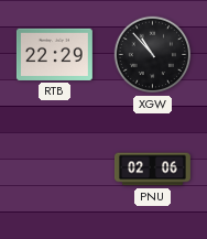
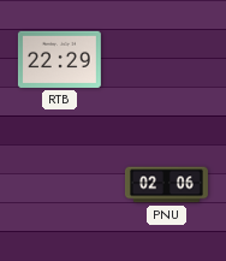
XGW: 10:53 -> none
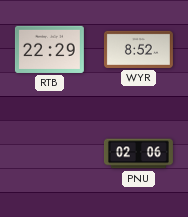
WYR: none -> 8:52
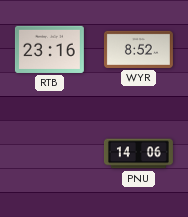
RTB: 22:29 -> 23:16
PNU: 02:06 -> 14:06
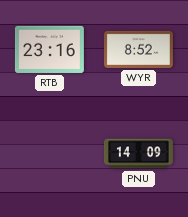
PNU: 14:06 -> 14:09
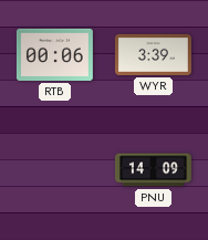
RTB: 23:16 -> 00:06
WYR: 8:52 -> 3:39
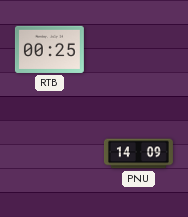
RTB: 00:06 -> 00:25
WYR: 3:39 -> none
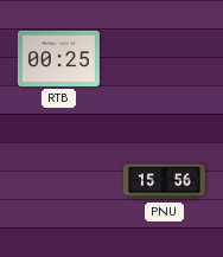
PNU: 14:09 -> 15:56
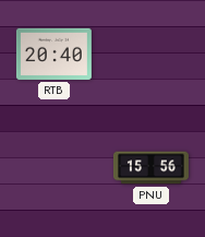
RTB: 00:25 -> 20:40
